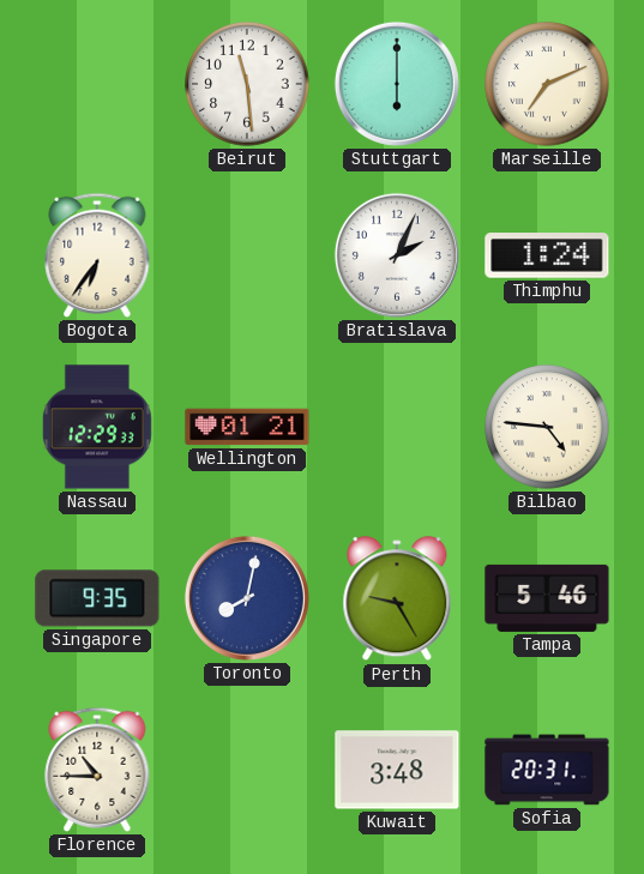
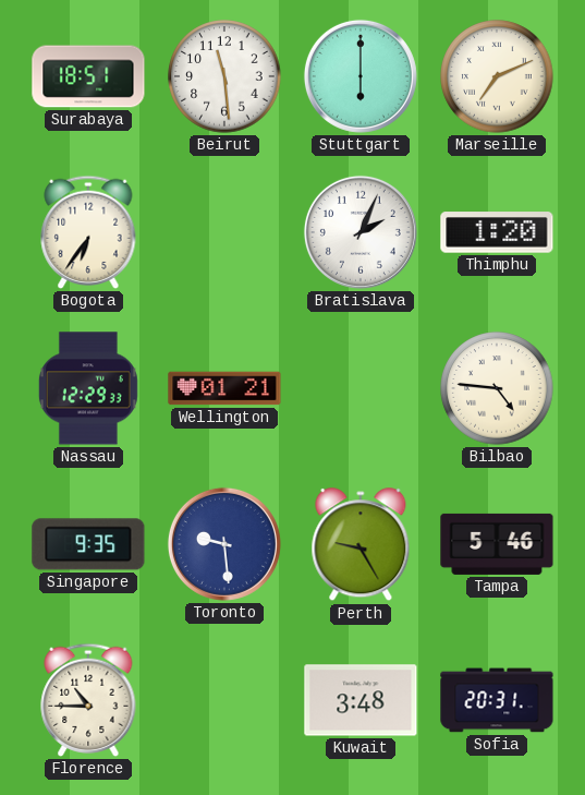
Surabaya: none -> 18:51
Thimphu: 1:24 -> 1:20
Toronto: 8:02 -> 9:29
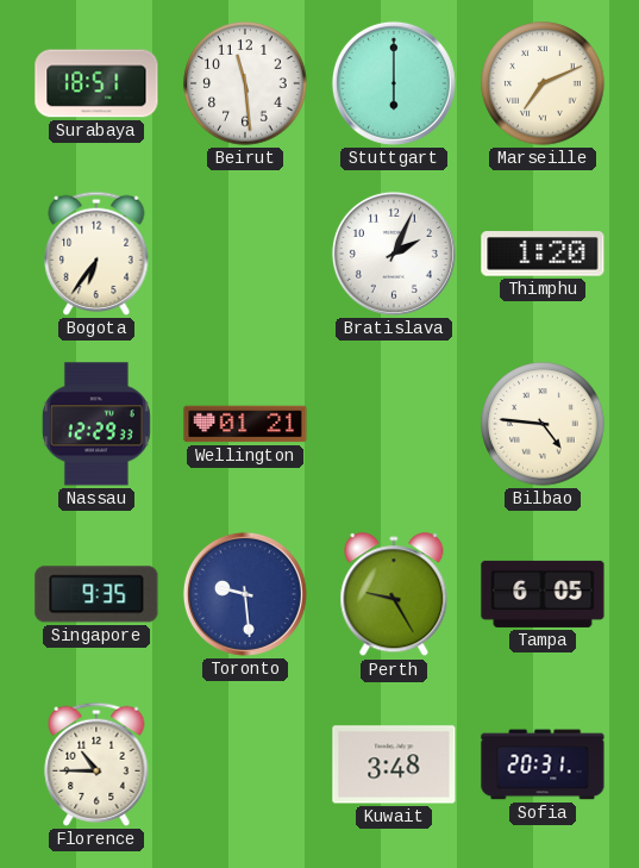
Tampa: 5:46 -> 6:05
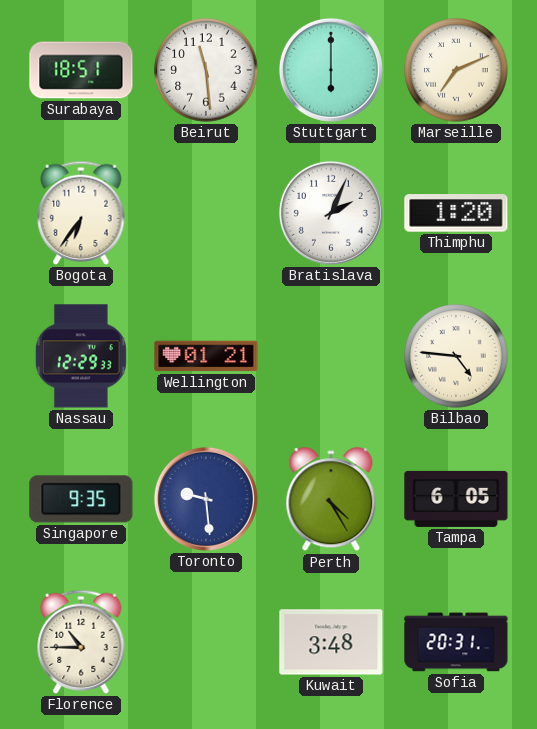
Perth: 9:25 -> 4:25
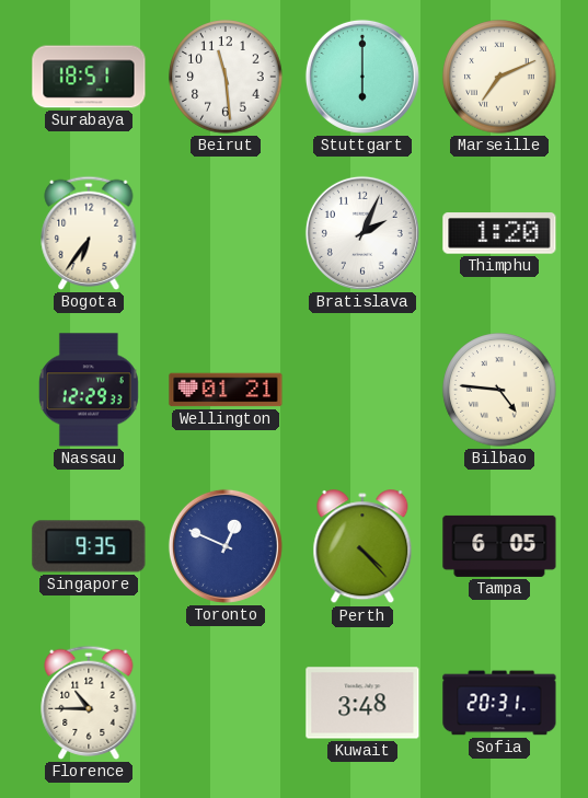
Toronto: 9:29 -> 12:49
Perth: 4:25 -> 4:23
